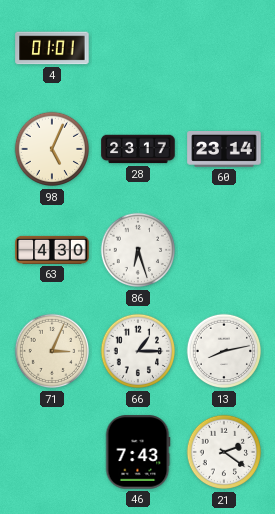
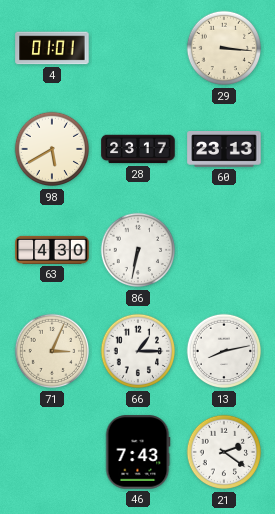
29: none -> 3:16
98: 5:04 -> 5:40
60: 23:14 -> 23:13
86: 6:27 -> 6:32
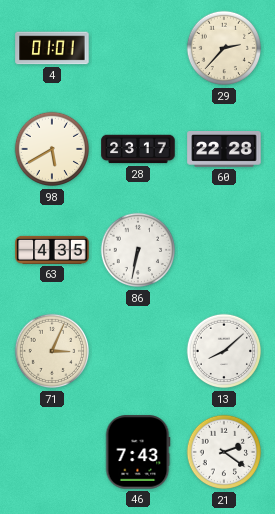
29: 3:16 -> 2:37
60: 23:13 -> 22:28
63: 4:30 -> 4:35
66: 1:15 -> none
13: 8:13 -> 8:08
